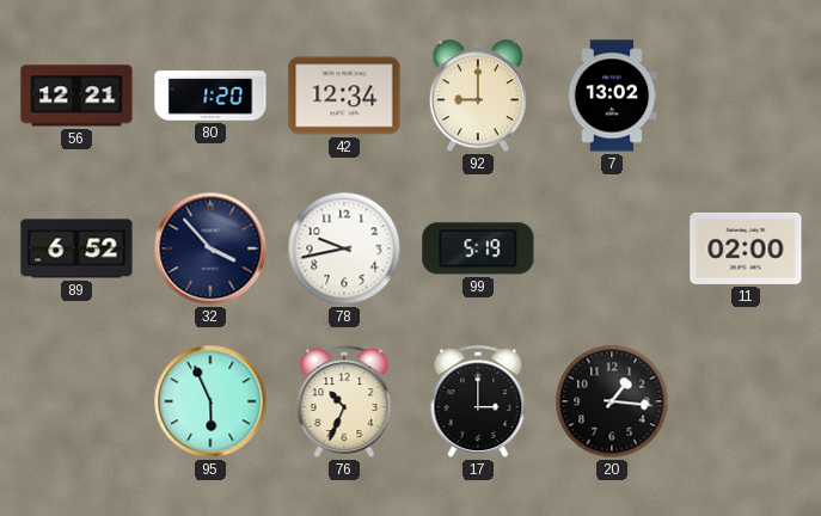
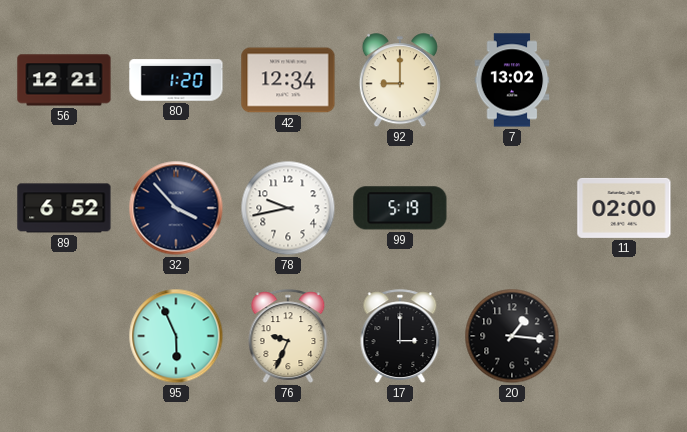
76: 10:34 -> 9:34
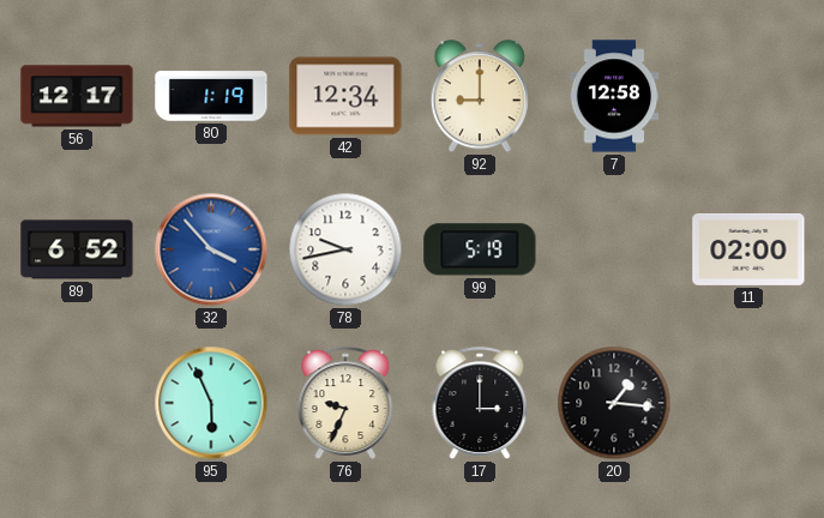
56: 12:21 -> 12:17
80: 1:20 -> 1:19
7: 13:02 -> 12:58
32 dial: navy -> blue
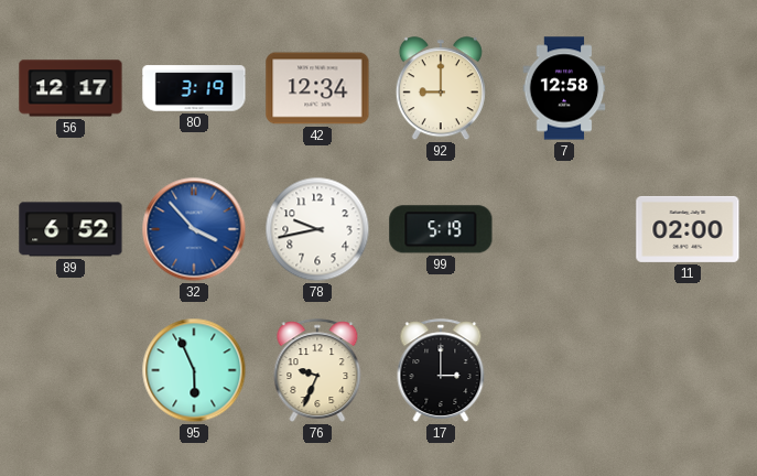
80: 1:19 -> 3:19
20: 1:16 -> none
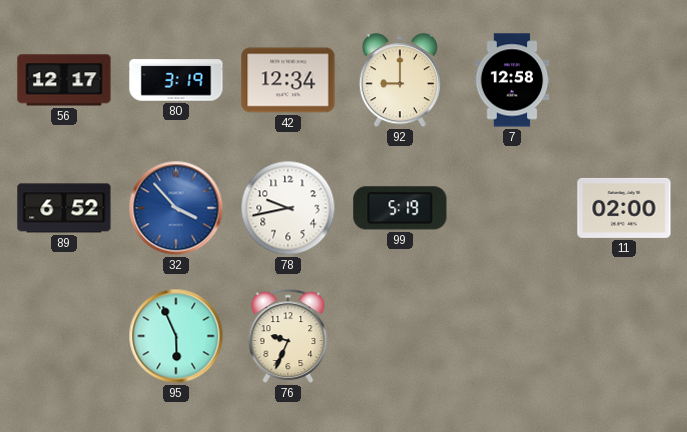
17: 3:00 -> none
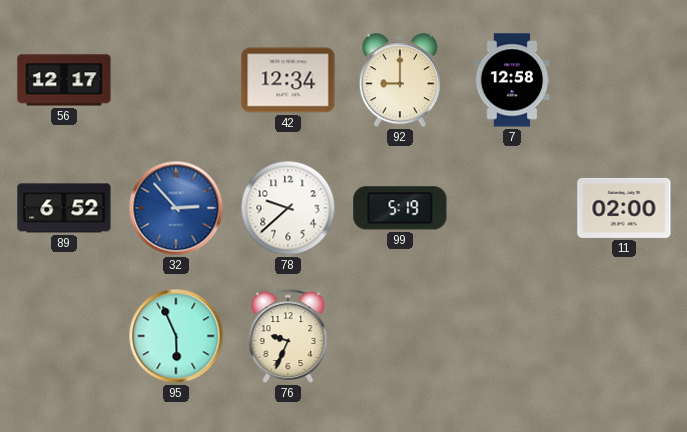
80: 3:19 -> none
32: 3:53 -> 2:53
78: 9:43 -> 9:38
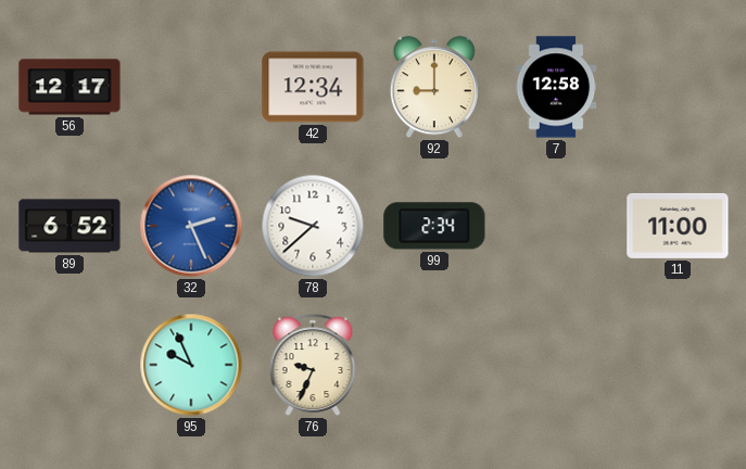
32: 2:53 -> 2:26
99: 5:19 -> 2:34
11: 02:00 -> 11:00
95: 5:56 -> 9:56
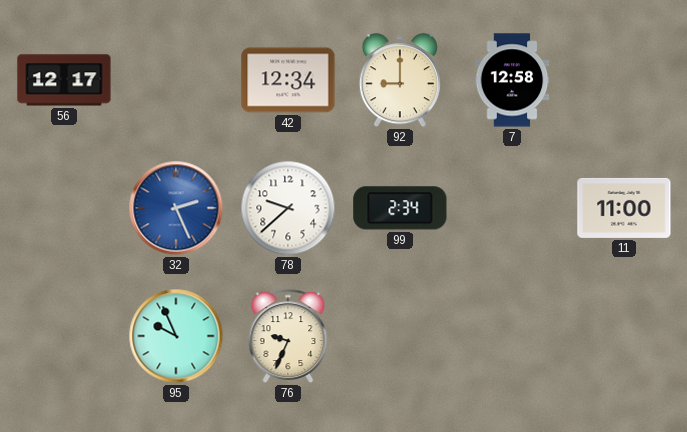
89: 6:52 -> none
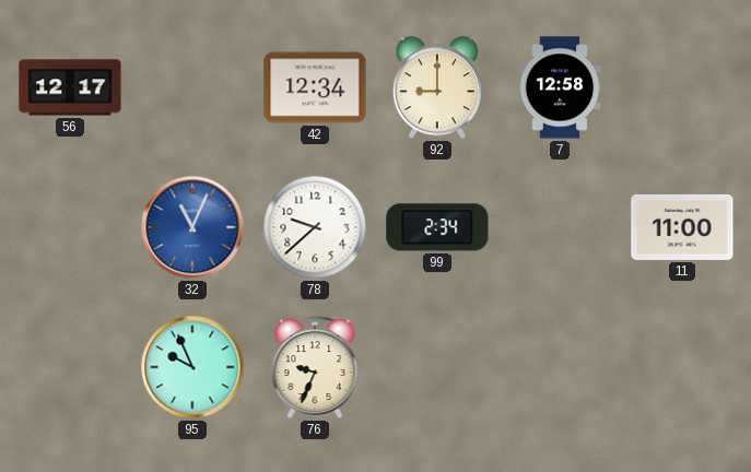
32: 2:26 -> 11:04
